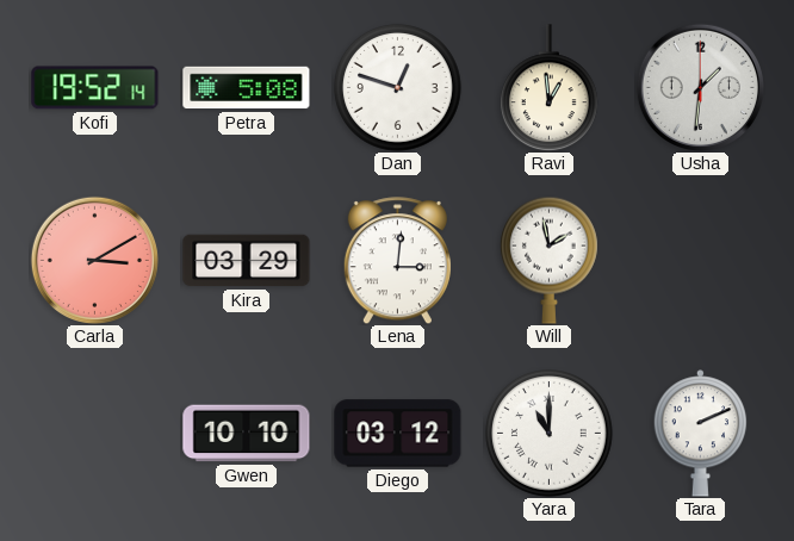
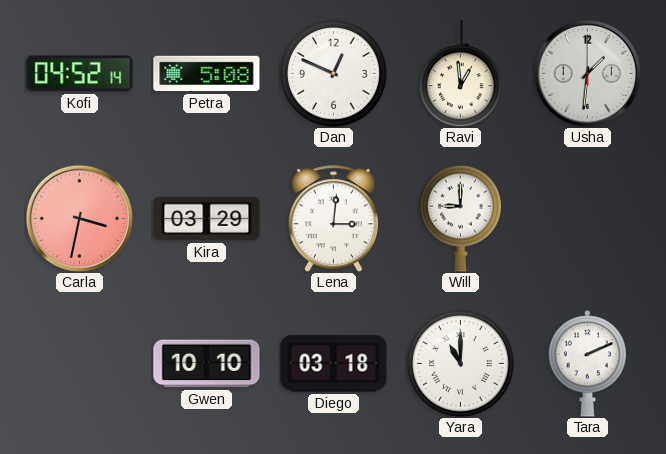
Kofi: 19:52 -> 04:52
Dan: 12:48 -> 12:49
Carla: 3:10 -> 3:32
Will: 1:58 -> 9:00
Diego: 03:12 -> 03:18
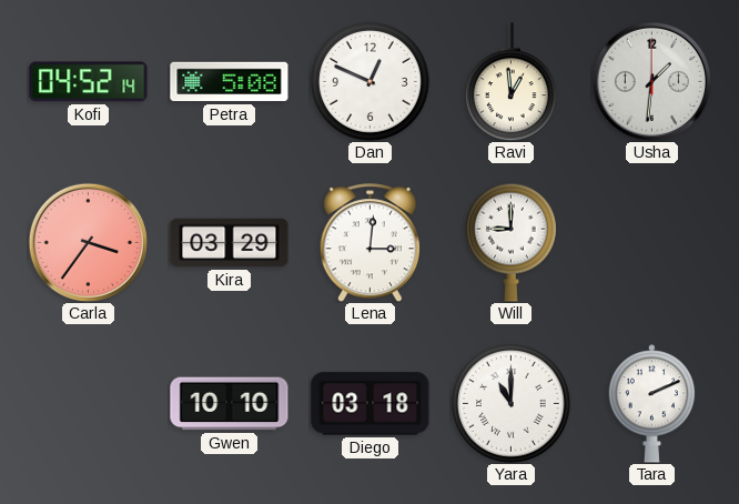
Carla: 3:32 -> 3:36
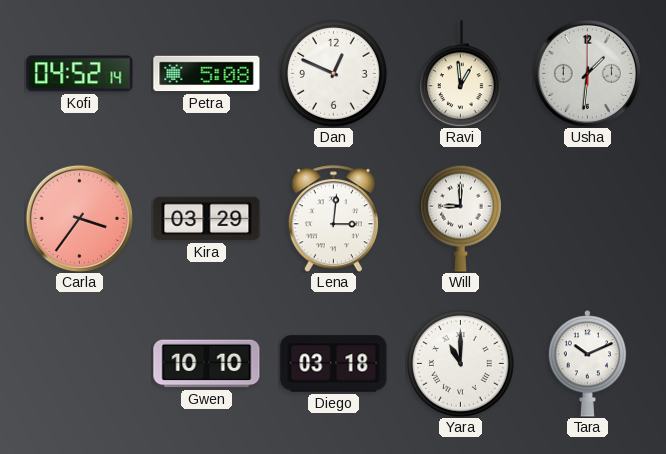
Tara: 2:11 -> 10:11
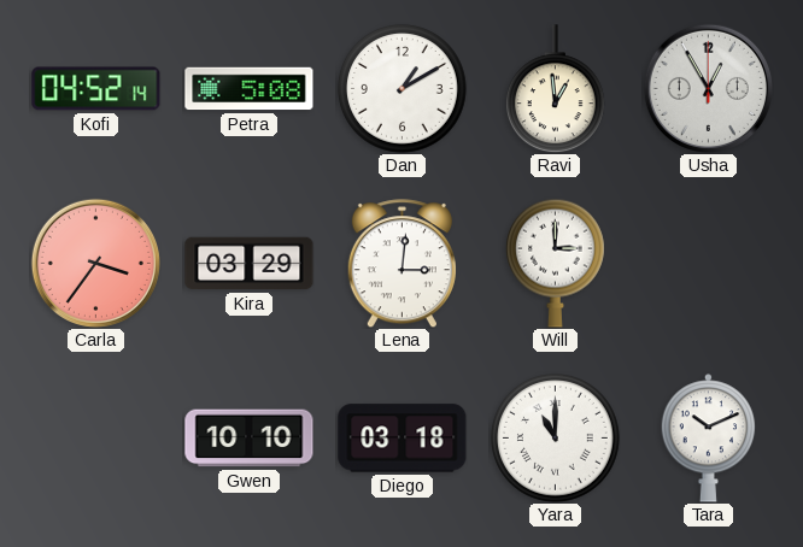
Dan: 12:49 -> 1:10
Usha: 1:31 -> 12:55
Will: 9:00 -> 3:00
